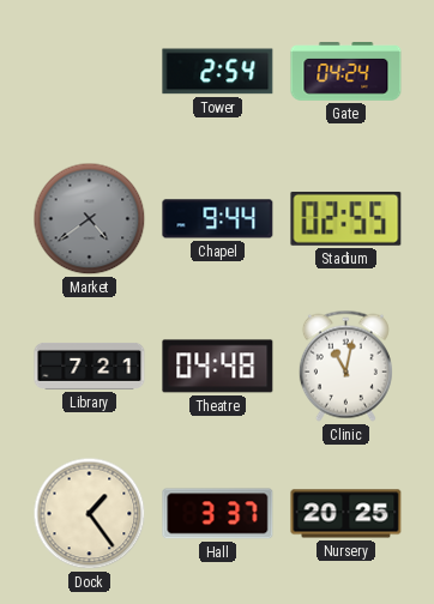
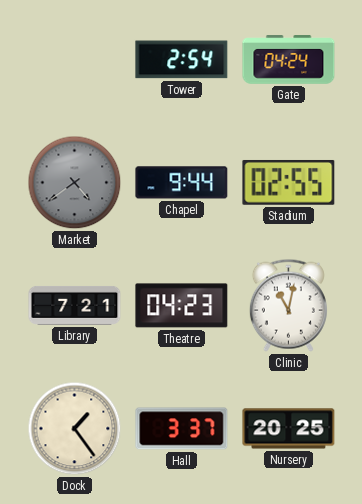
Theatre: 04:48 -> 04:23
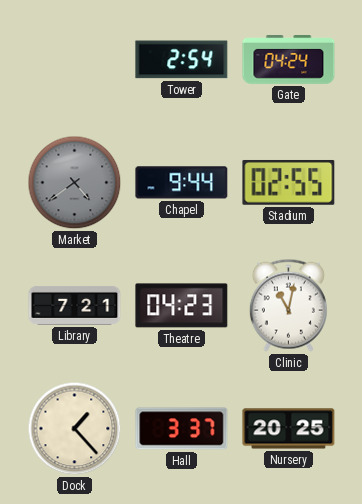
Dock: 1:24 -> 1:23
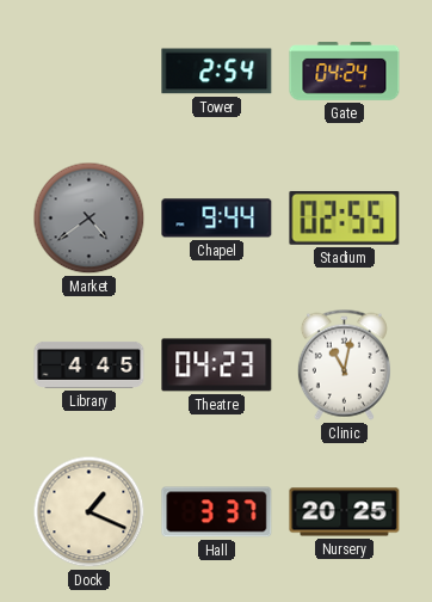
Library: 7:21 -> 4:45
Dock: 1:23 -> 1:19
